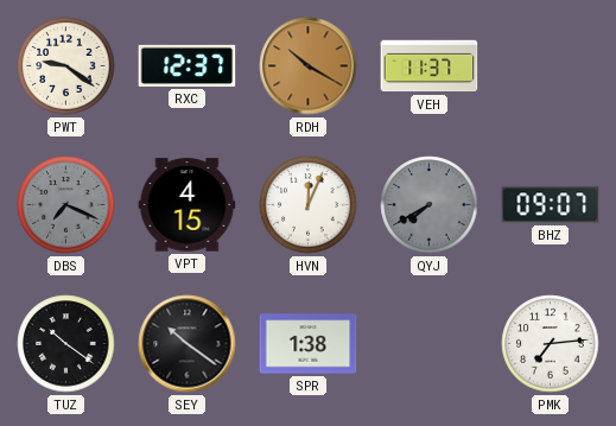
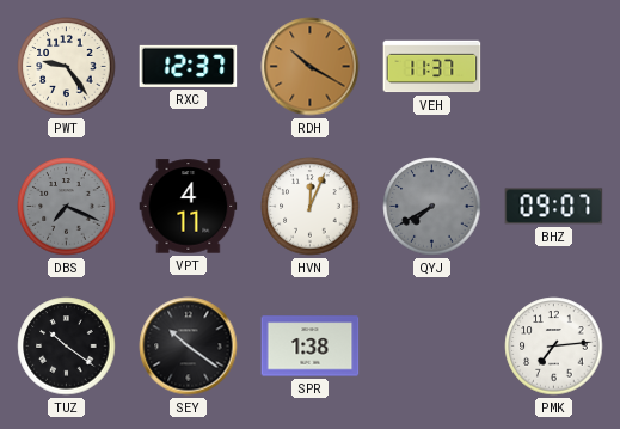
PWT: 9:21 -> 9:24
VPT: 4:15 -> 4:11
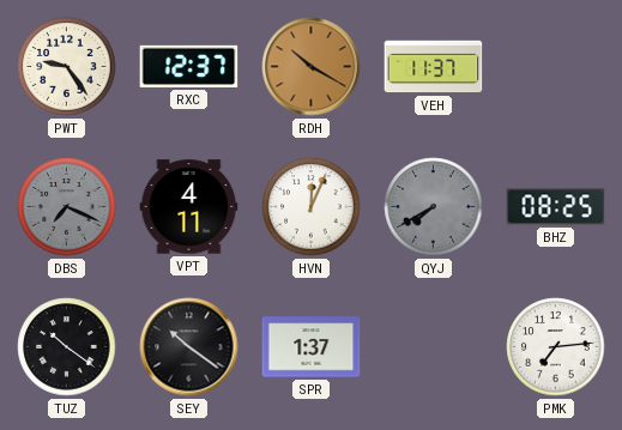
BHZ: 09:07 -> 08:25
SPR: 1:38 -> 1:37
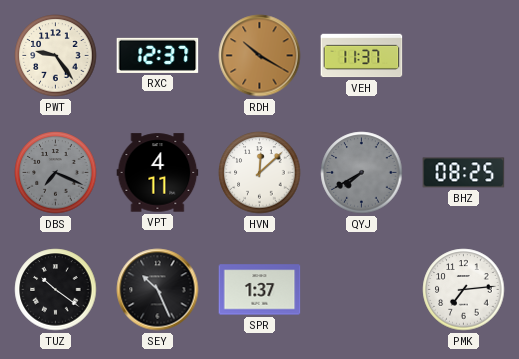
HVN: 12:04 -> 12:08
SEY: 10:21 -> 10:26
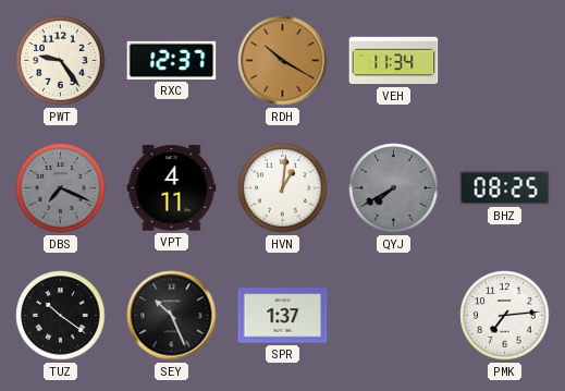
VEH: 11:37 -> 11:34
HVN: 12:08 -> 1:01
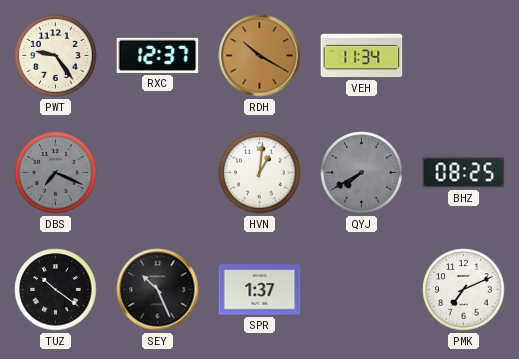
VPT: 4:11 -> none
PMK: 7:14 -> 7:11
